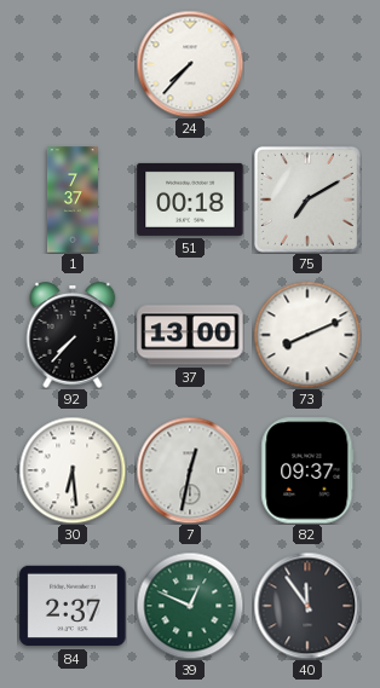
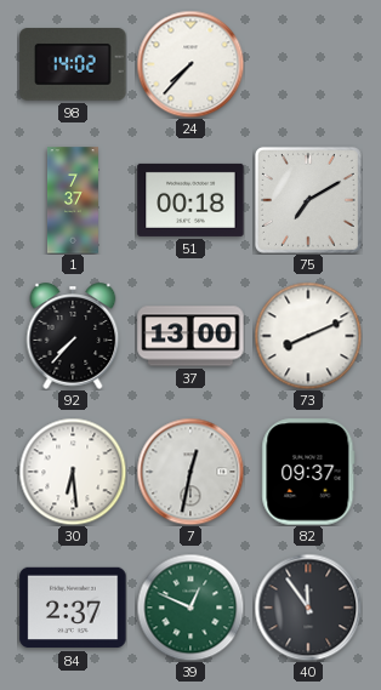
98: none -> 14:02
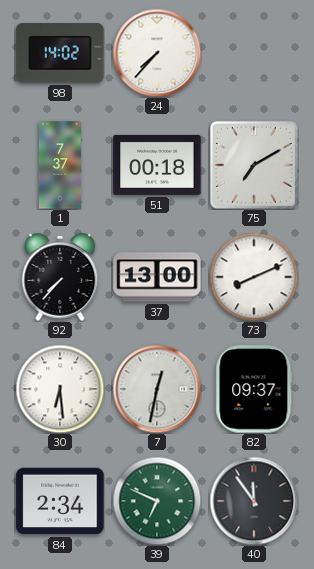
84: 2:37 -> 2:34
39: 12:49 -> 6:49
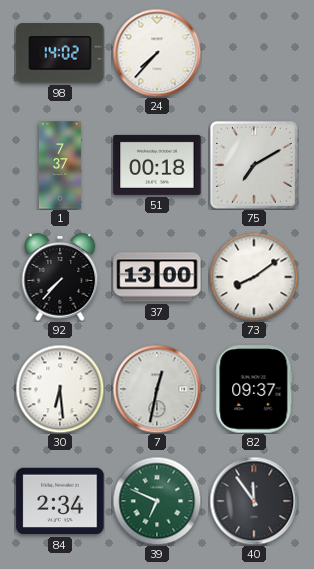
73: 8:11 -> 8:09
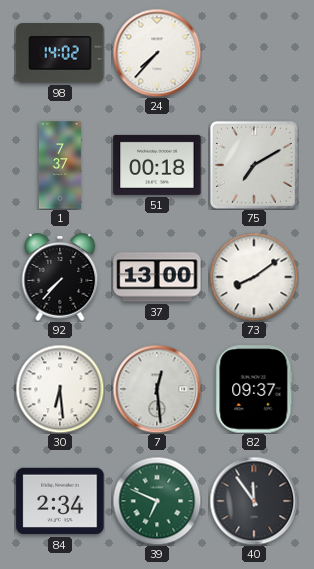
7: 12:32 -> 12:29
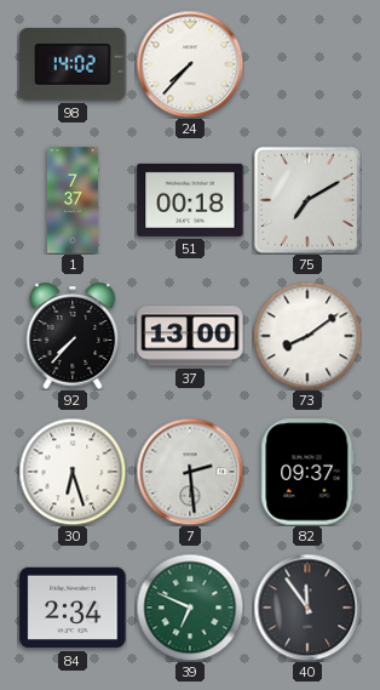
30: 6:29 -> 6:27
7: 12:29 -> 2:29
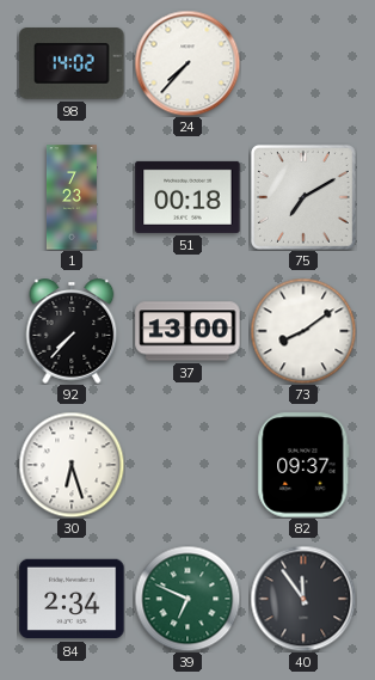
1: 7:37 -> 7:23
7: 2:29 -> none
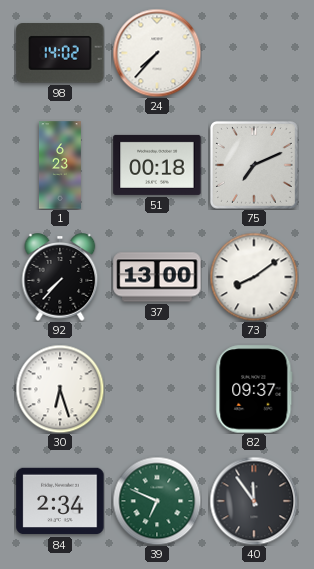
1: 7:23 -> 6:23
75: 7:10 -> 7:11
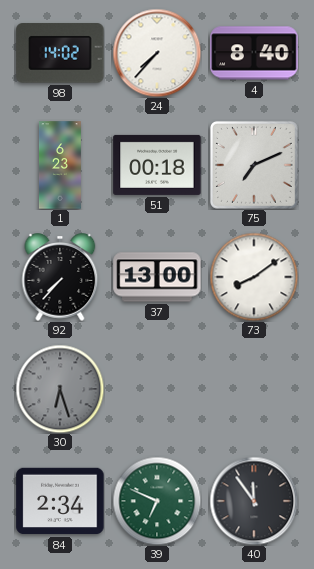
4: none -> 8:40
30 dial: white -> grey
82: 09:37 -> none
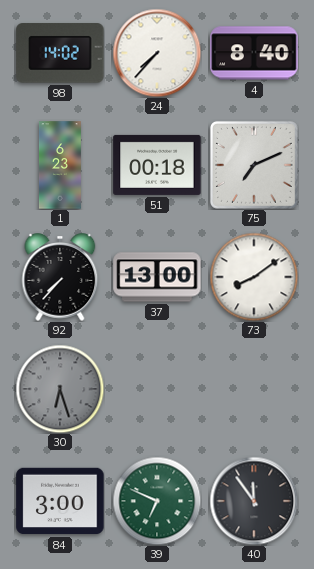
84: 2:34 -> 3:00
